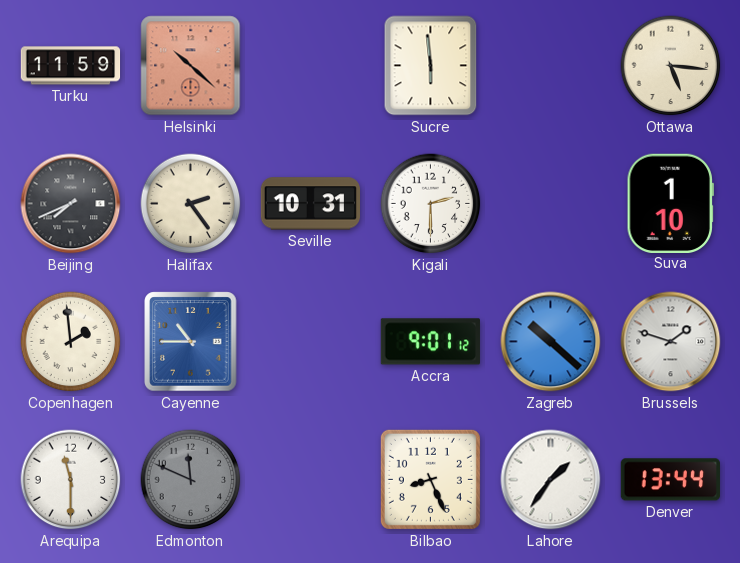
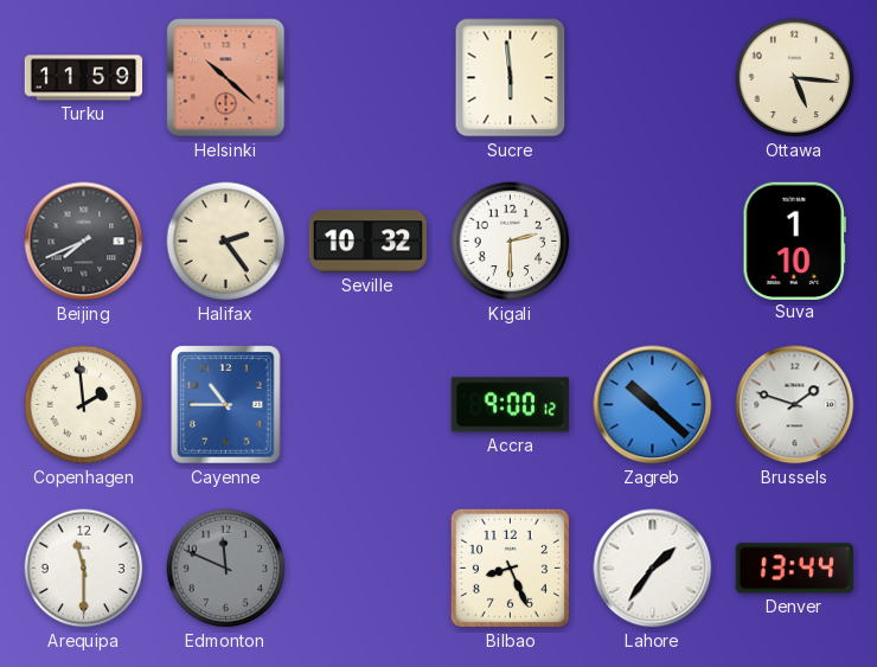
Seville: 10:31 -> 10:32
Accra: 9:01 -> 9:00
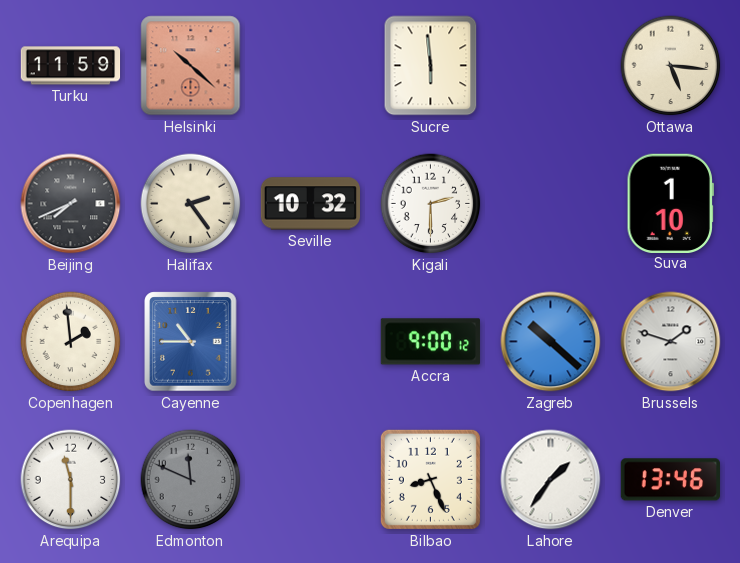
Denver: 13:44 -> 13:46
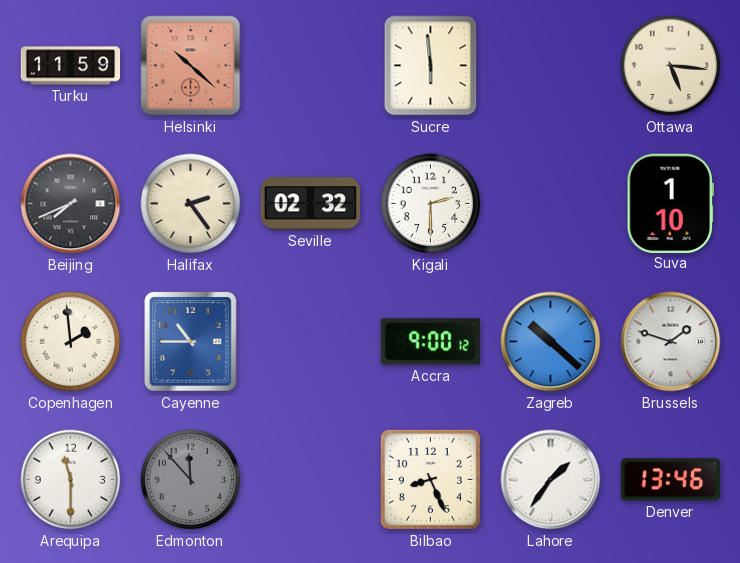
Seville: 10:32 -> 02:32
Edmonton: 11:49 -> 11:53
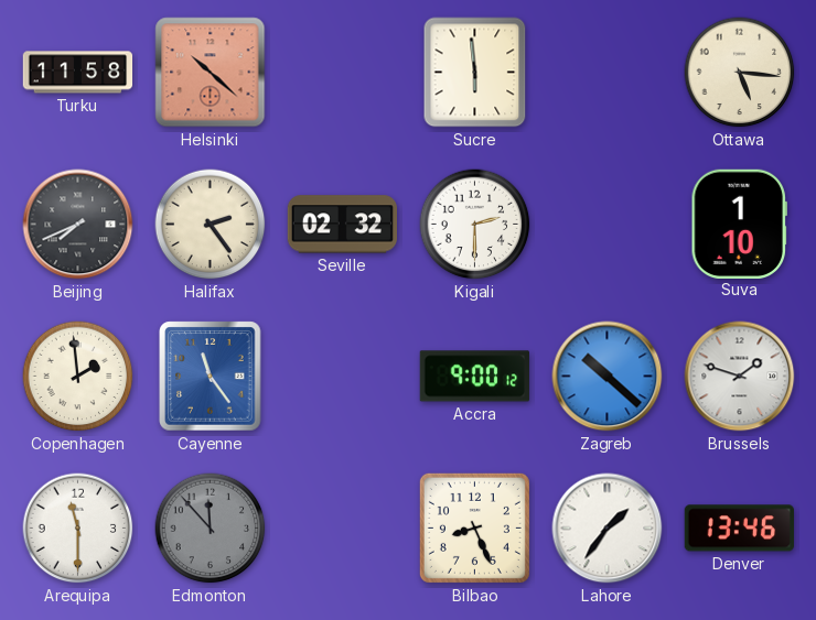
Turku: 11:59 -> 11:58
Cayenne: 10:45 -> 11:24
